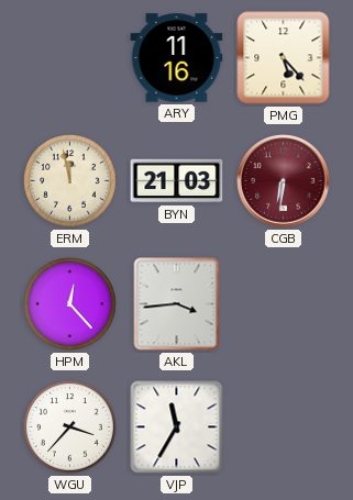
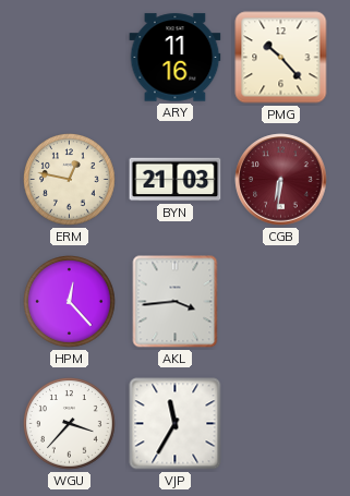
PMG: 5:23 -> 10:23
ERM: 11:58 -> 12:47
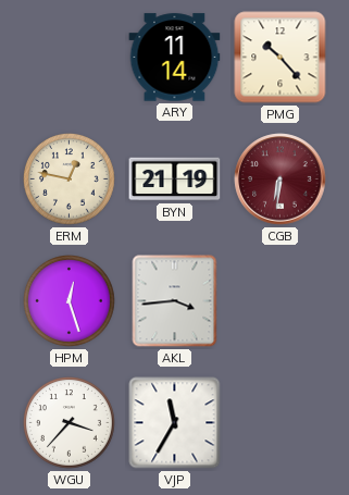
ARY: 11:16 -> 11:14
BYN: 21:03 -> 21:19
HPM: 12:23 -> 12:27
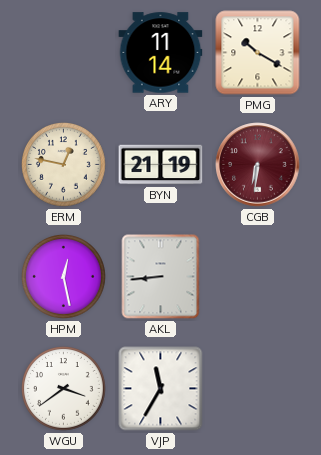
PMG: 10:23 -> 10:20
HPM: 12:27 -> 12:28
AKL: 3:44 -> 8:44
WGU: 3:37 -> 3:39
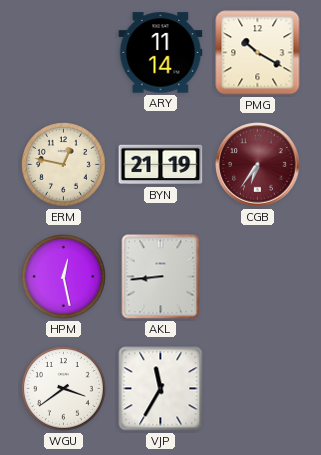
CGB: 6:31 -> 6:36
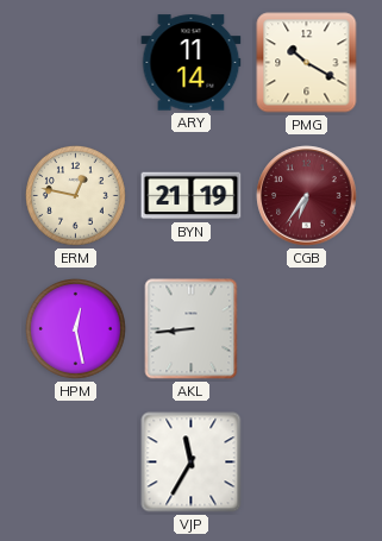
WGU: 3:39 -> none
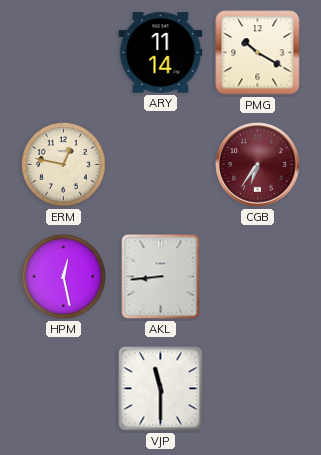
BYN: 21:19 -> none
VJP: 11:35 -> 11:30
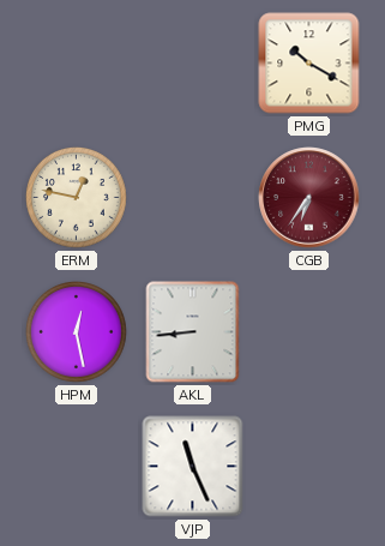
ARY: 11:14 -> none
VJP: 11:30 -> 11:26
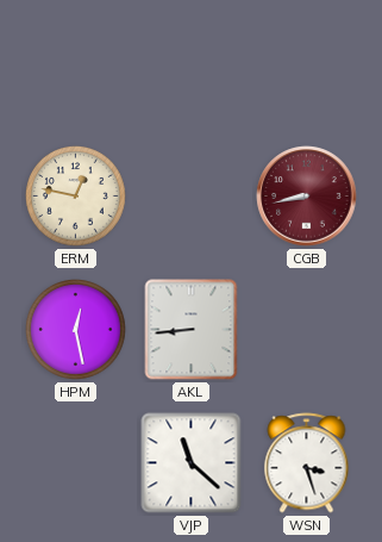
PMG: 10:20 -> none
CGB: 6:36 -> 8:43
VJP: 11:26 -> 11:22
WSN: none -> 3:27
